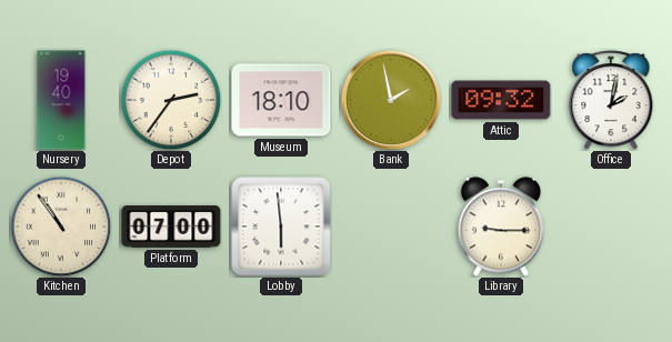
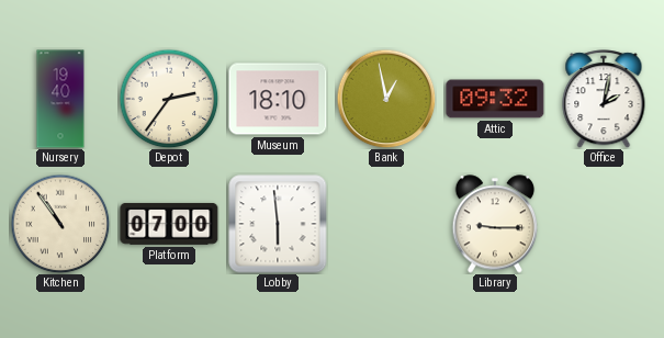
Bank: 1:58 -> 12:58
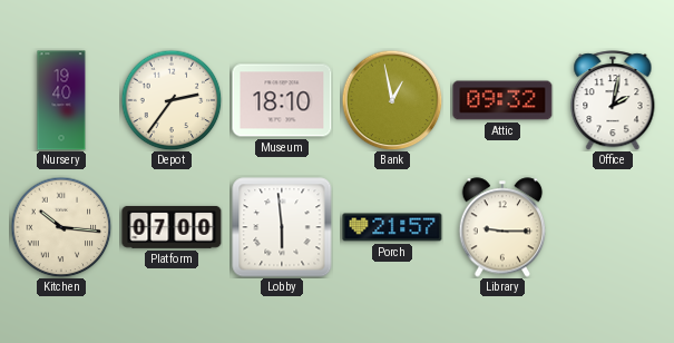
Kitchen: 10:54 -> 10:16
Porch: none -> 21:57
